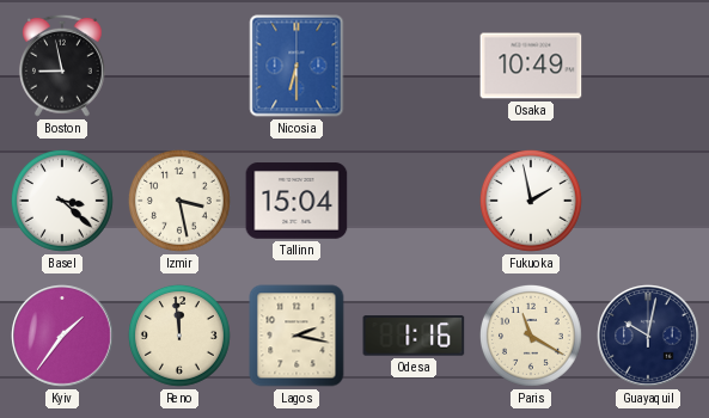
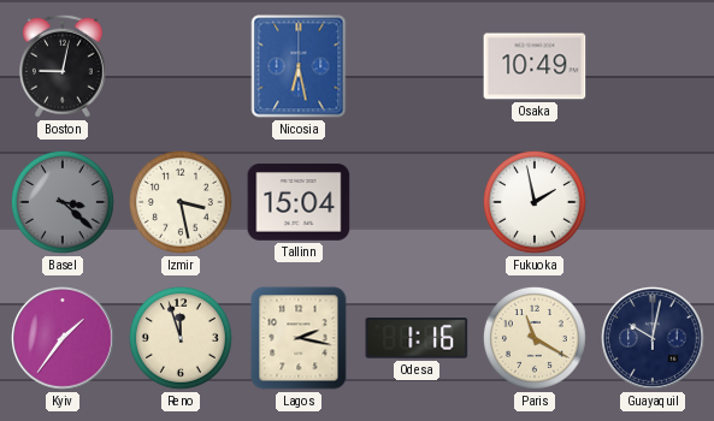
Boston: 8:58 -> 9:02
Nicosia: 6:30 -> 6:28
Basel dial: white -> grey
Reno: 11:59 -> 11:57
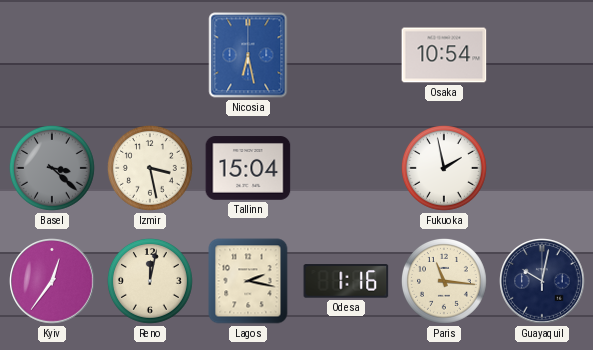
Boston: 9:02 -> none
Osaka: 10:49 -> 10:54
Kyiv: 1:36 -> 12:36
Reno: 11:57 -> 12:02
Paris: 11:20 -> 11:16
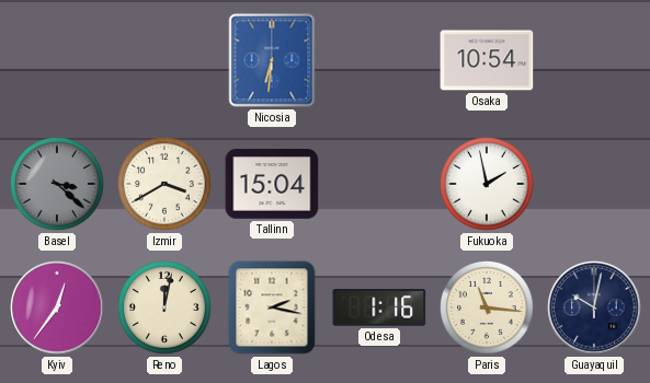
Nicosia: 6:28 -> 6:31
Izmir: 3:28 -> 3:40
